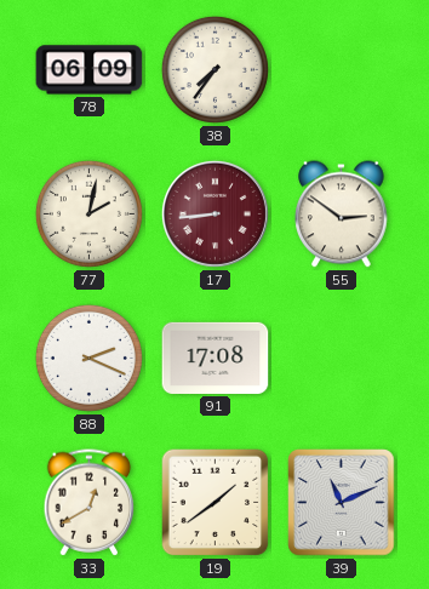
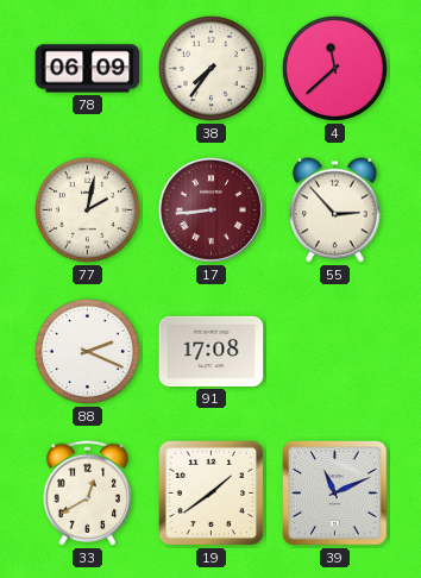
4: none -> 11:38
55: 2:51 -> 2:53
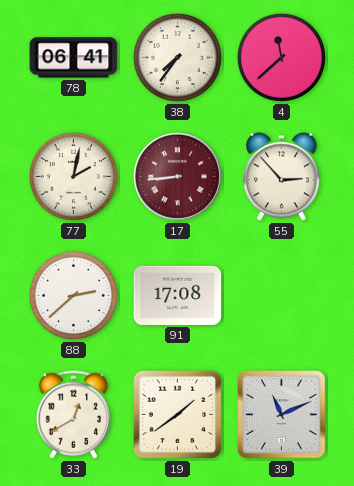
78: 06:09 -> 06:41
88: 2:19 -> 2:38
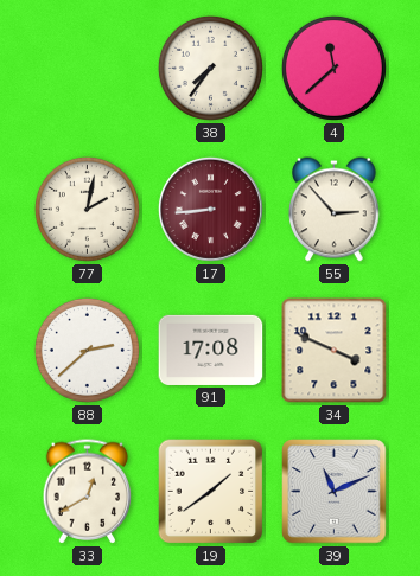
78: 06:41 -> none
34: none -> 3:49
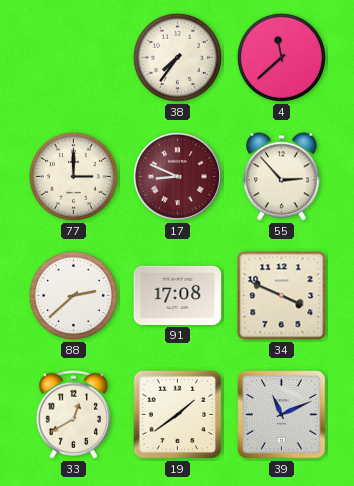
77: 2:02 -> 3:00
17: 8:44 -> 8:49
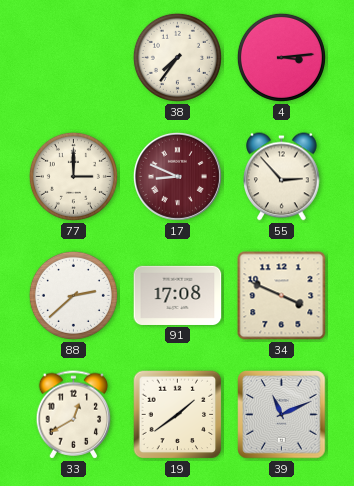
4: 11:38 -> 3:14
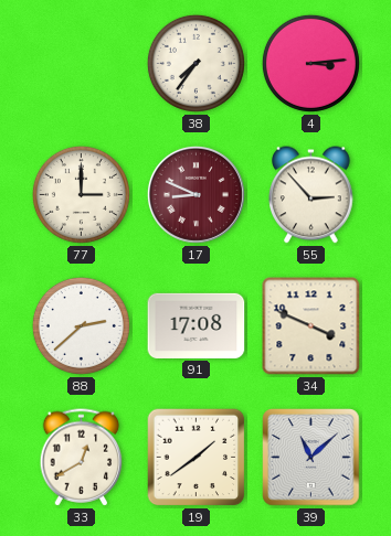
39: 11:11 -> 11:08
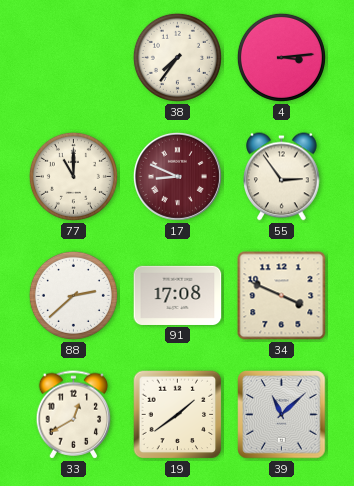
77: 3:00 -> 11:00
55: 2:53 -> 2:54
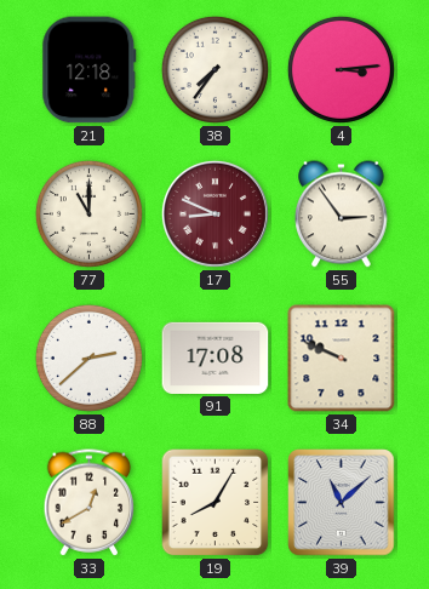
21: none -> 12:18
34: 3:49 -> 9:49
19: 1:39 -> 8:05
